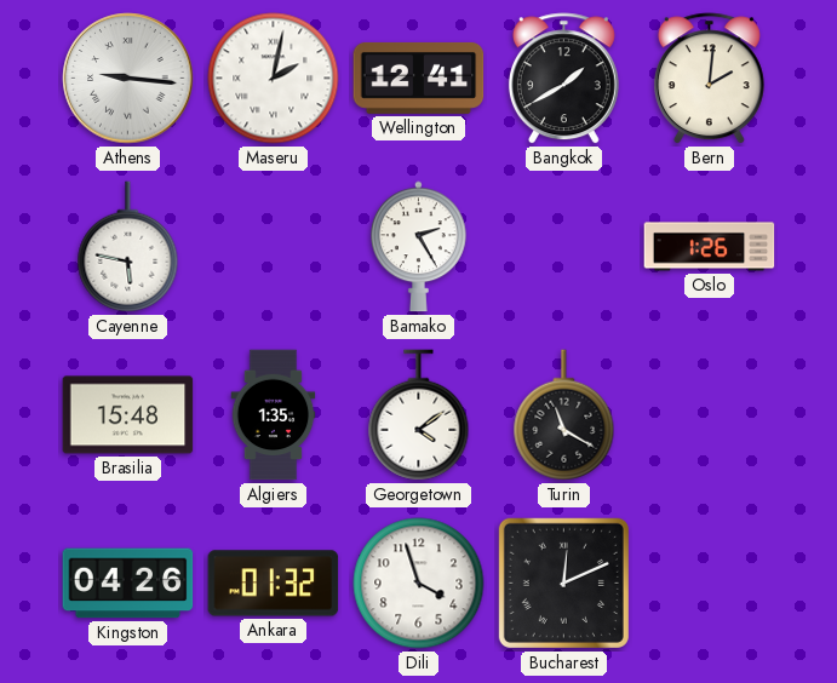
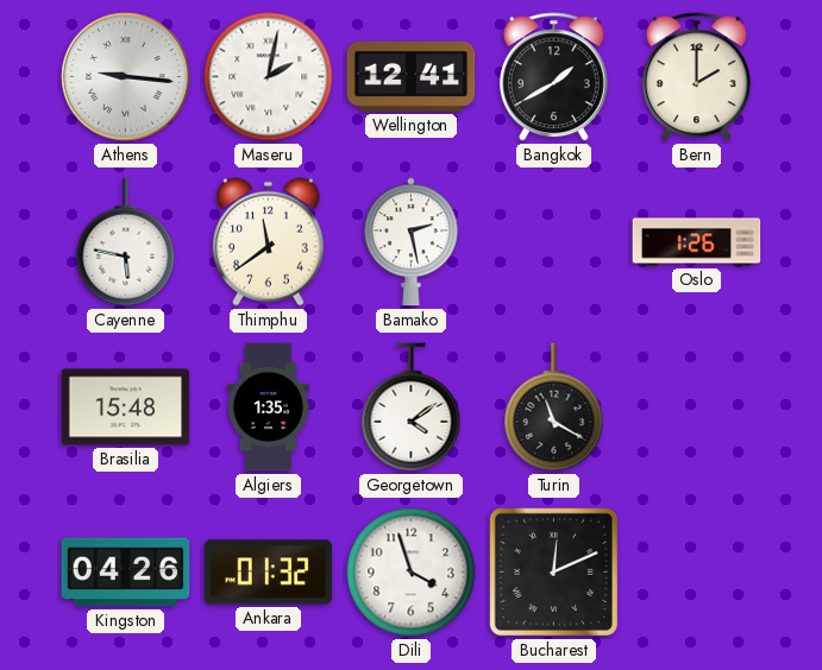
Bern: 2:01 -> 2:00
Thimphu: none -> 11:39
Bamako: 2:25 -> 2:28
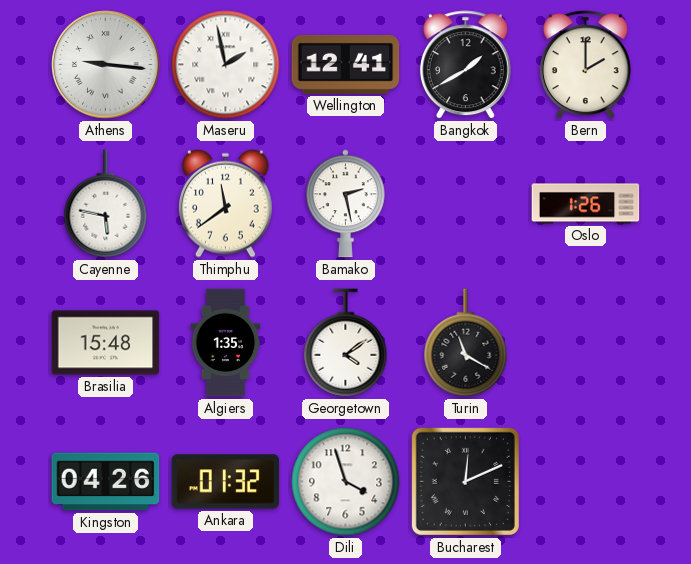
Maseru: 2:02 -> 1:58
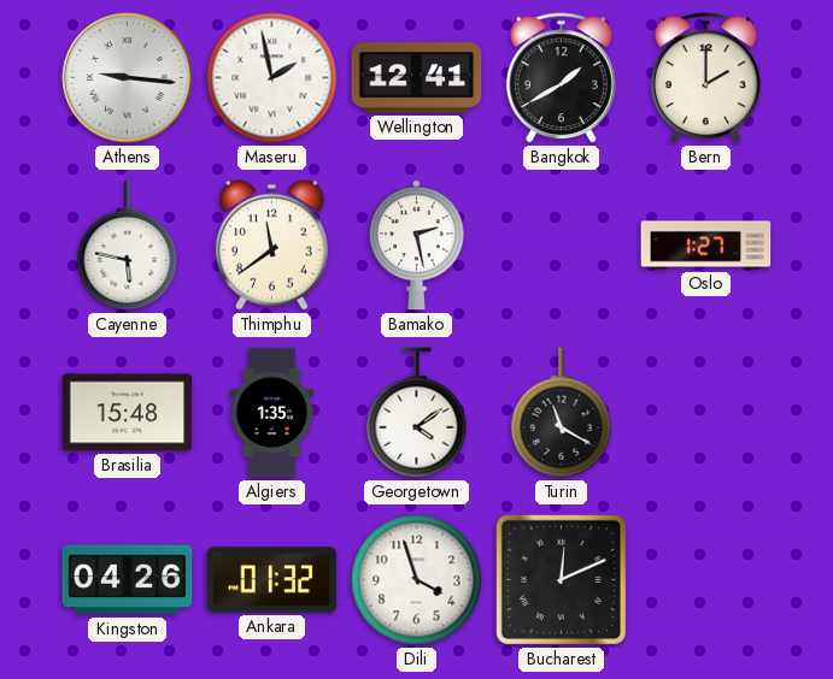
Oslo: 1:26 -> 1:27
